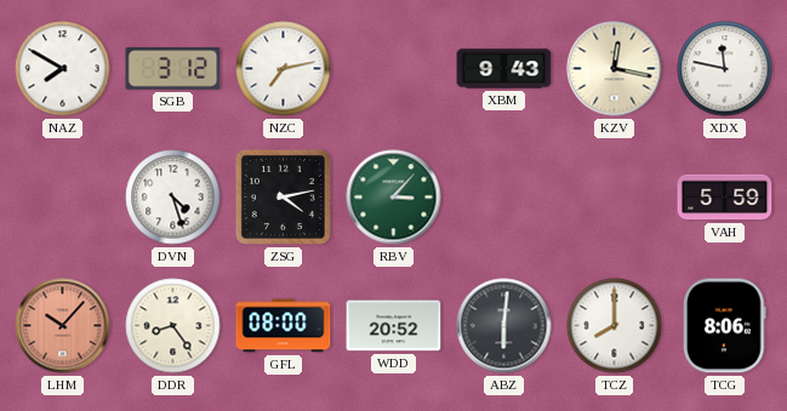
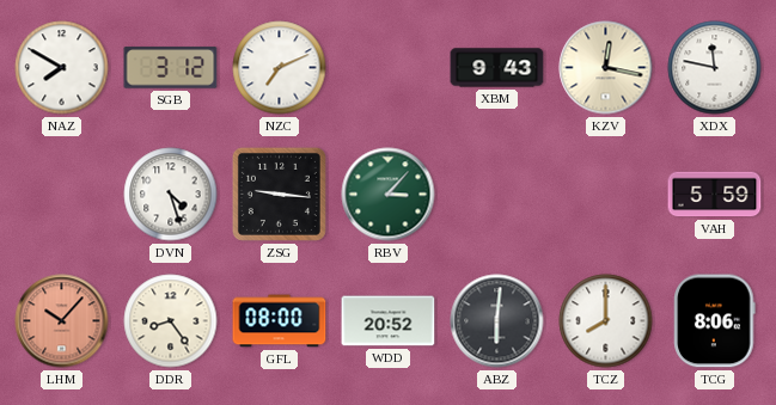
NZC: 7:13 -> 7:11
ZSG: 4:13 -> 9:16
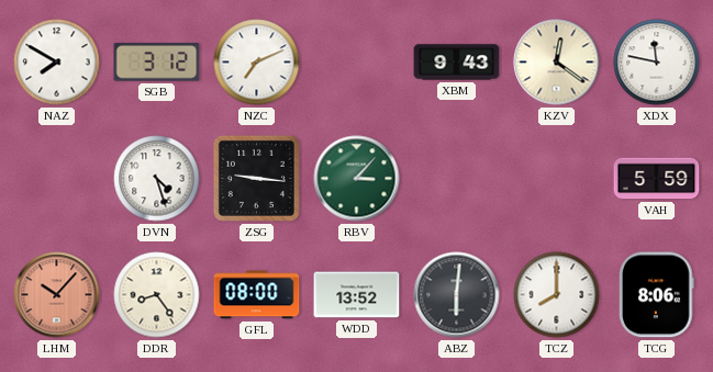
KZV: 12:17 -> 12:21
WDD: 20:52 -> 13:52
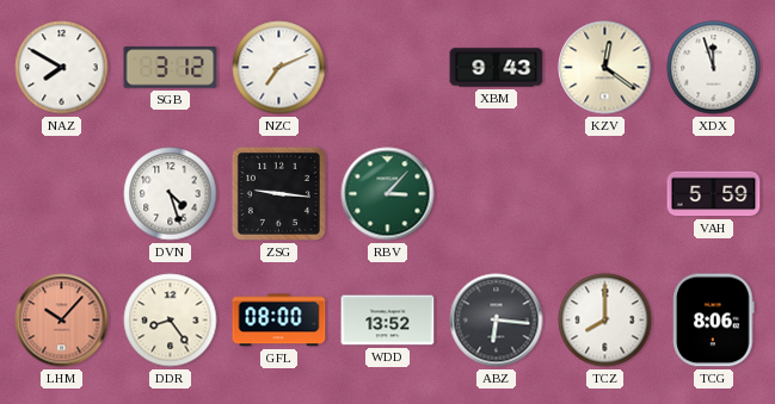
XDX: 11:47 -> 11:57
ABZ: 6:01 -> 6:16
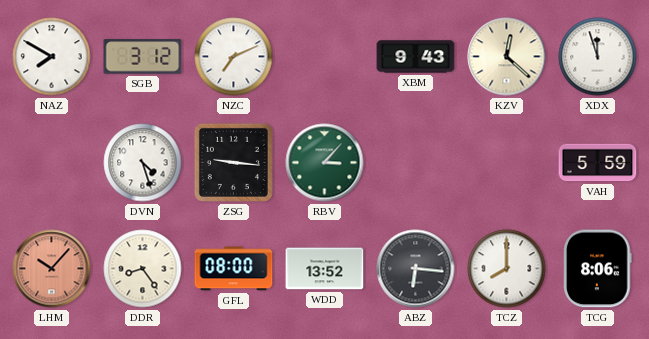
KZV: 12:21 -> 12:22
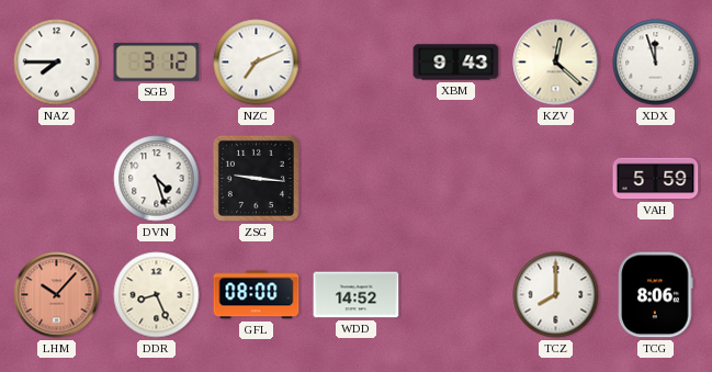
NAZ: 7:50 -> 7:45
RBV: 3:07 -> none
DDR: 8:24 -> 8:26
WDD: 13:52 -> 14:52
ABZ: 6:16 -> none
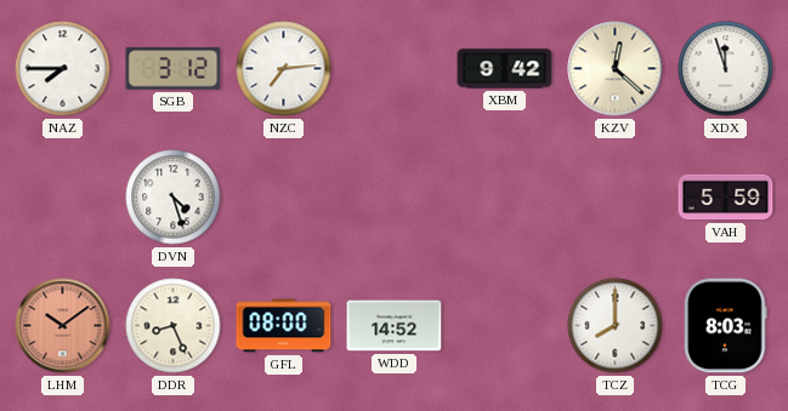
NZC: 7:11 -> 7:14
XBM: 9:43 -> 9:42
ZSG: 9:16 -> none
LHM: 10:07 -> 10:09
TCG: 8:06 -> 8:03
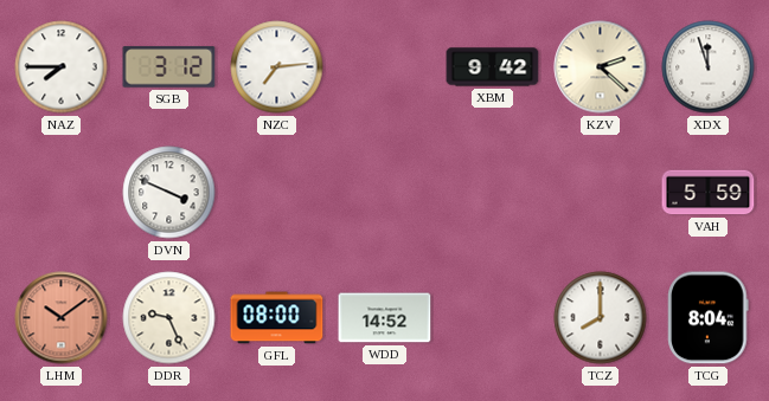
KZV: 12:22 -> 2:22
DVN: 4:27 -> 3:49
DDR: 8:26 -> 9:26
TCG: 8:03 -> 8:04
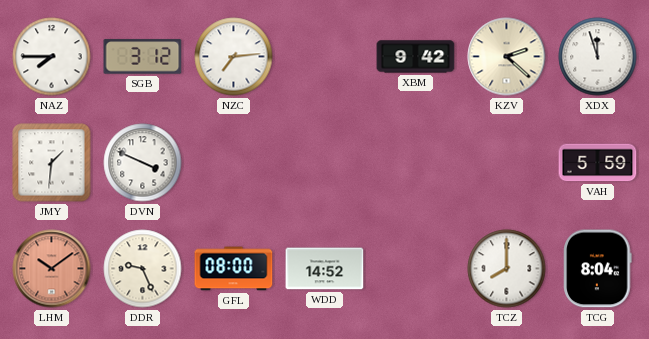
JMY: none -> 1:31
